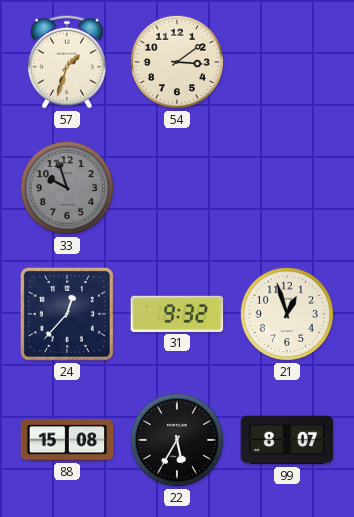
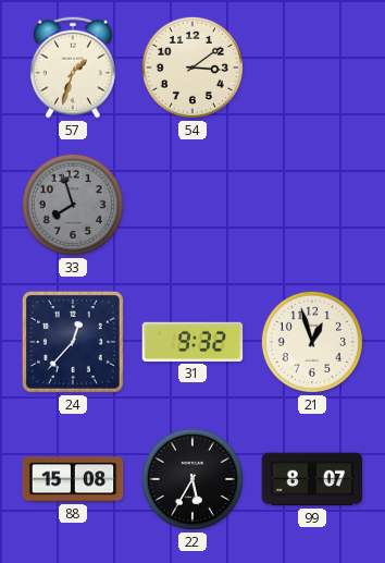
33: 9:57 -> 7:57
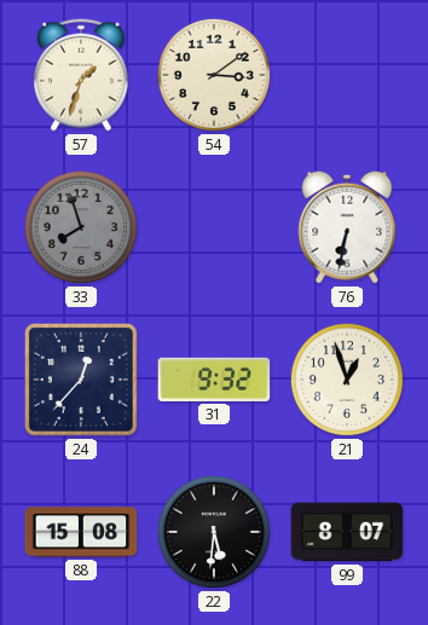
76: none -> 6:32
22: 5:35 -> 5:31
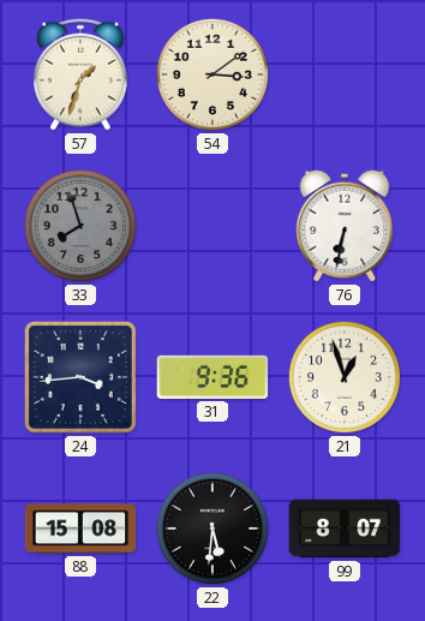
24: 12:37 -> 3:44
31: 9:32 -> 9:36
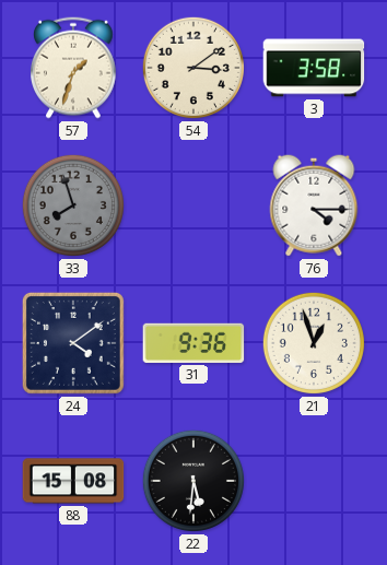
3: none -> 3:58
76: 6:32 -> 4:15
24: 3:44 -> 4:09
99: 8:07 -> none
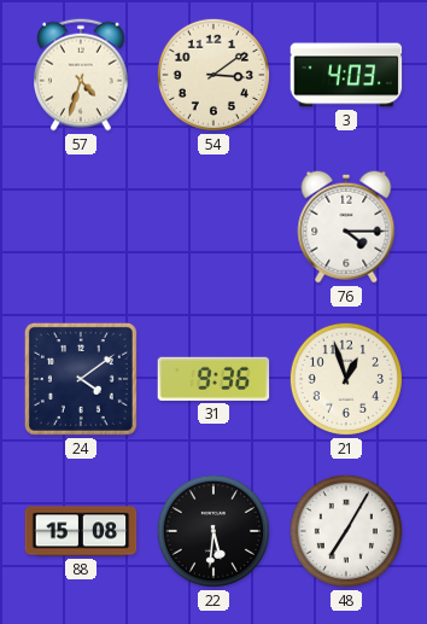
57: 1:33 -> 4:33
3: 3:58 -> 4:03
33: 7:57 -> none
48: none -> 7:05
